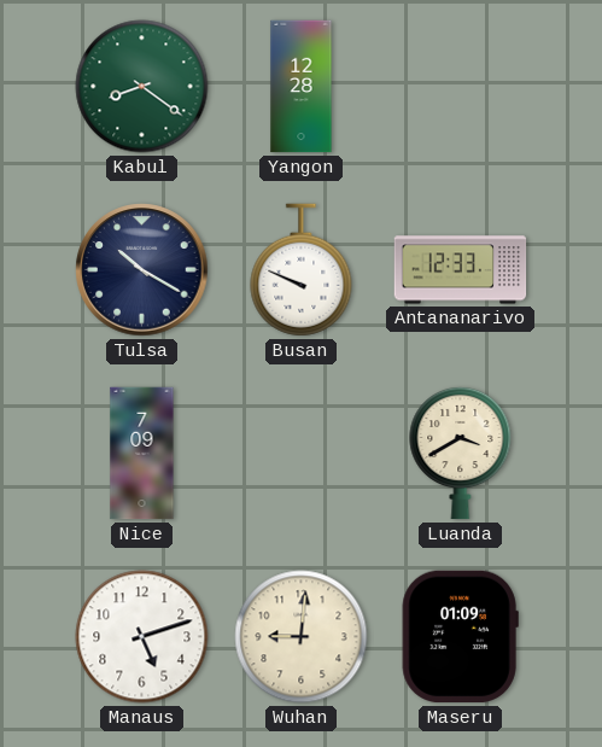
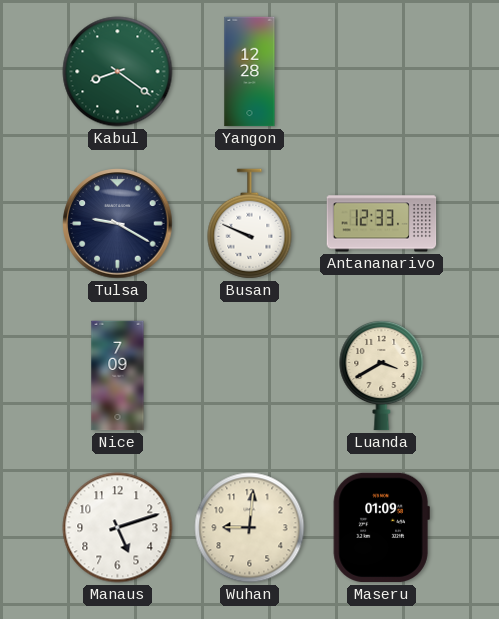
Tulsa: 10:20 -> 9:20
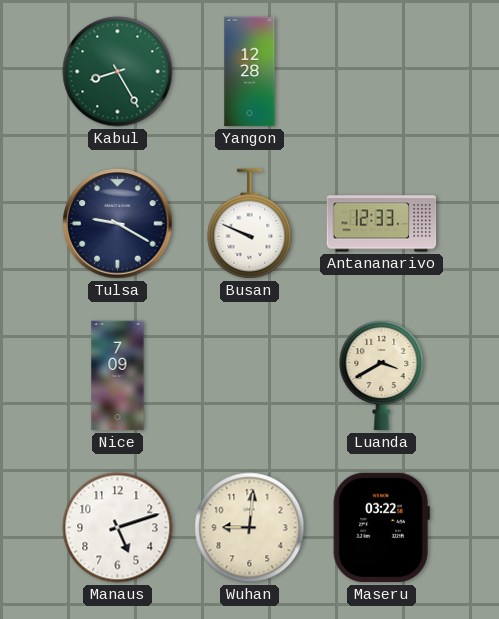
Kabul: 8:21 -> 8:25
Maseru: 01:09 -> 03:22
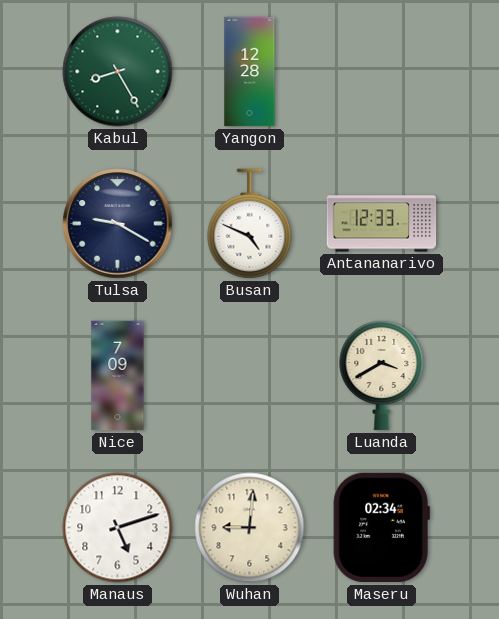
Busan: 9:49 -> 4:49
Maseru: 03:22 -> 02:34
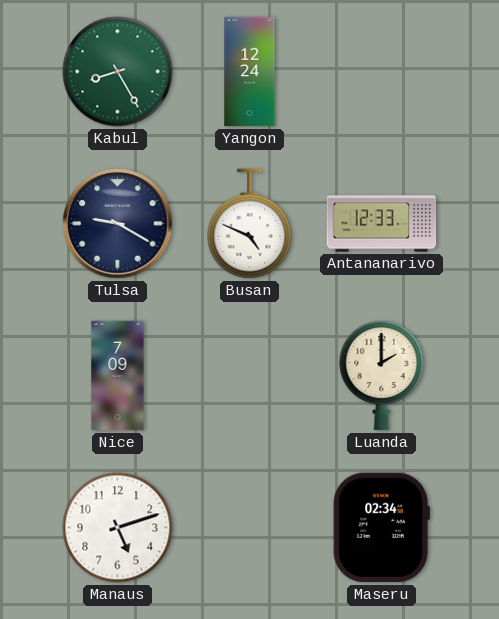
Yangon: 12:28 -> 12:24
Luanda: 3:40 -> 2:00
Wuhan: 9:01 -> none
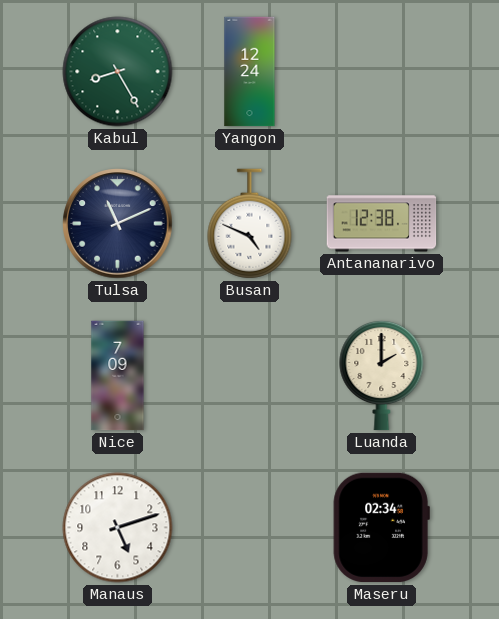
Tulsa: 9:20 -> 11:11
Antananarivo: 12:33 -> 12:38
